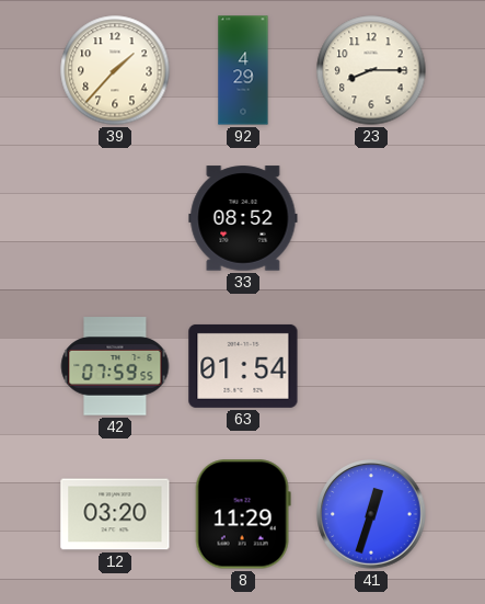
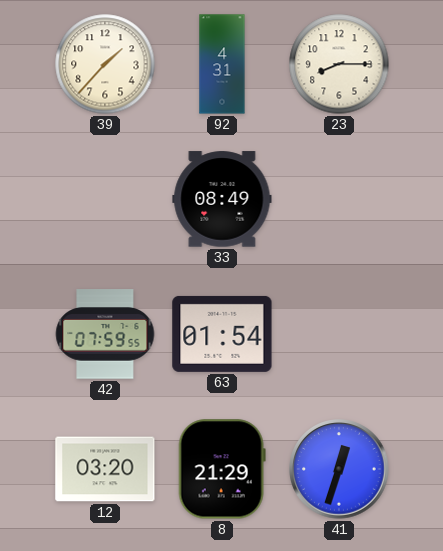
92: 4:29 -> 4:31
33: 08:52 -> 08:49
8: 11:29 -> 21:29
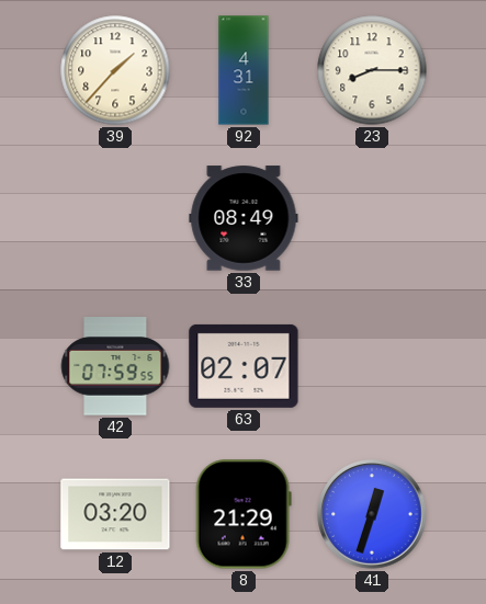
63: 01:54 -> 02:07
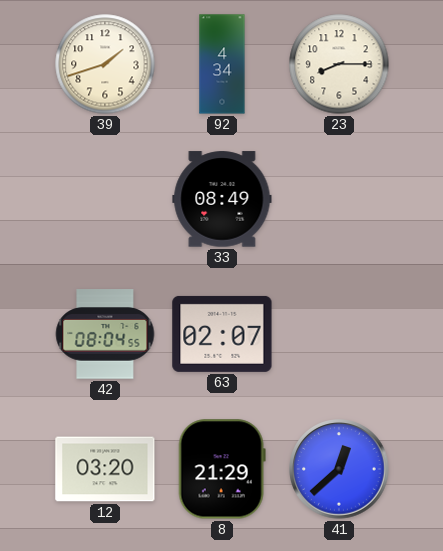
39: 1:37 -> 1:42
92: 4:31 -> 4:34
42: 07:59 -> 08:04
41: 12:33 -> 12:38
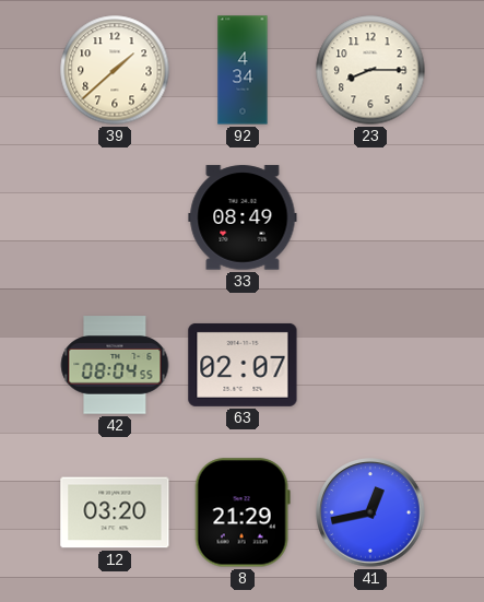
39: 1:42 -> 1:38
41: 12:38 -> 12:43
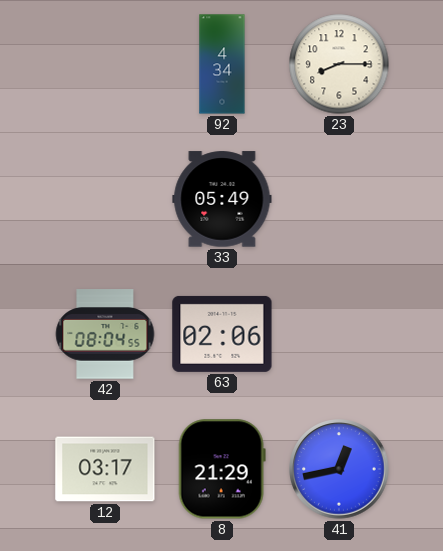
39: 1:38 -> none
33: 08:49 -> 05:49
63: 02:07 -> 02:06
12: 03:20 -> 03:17
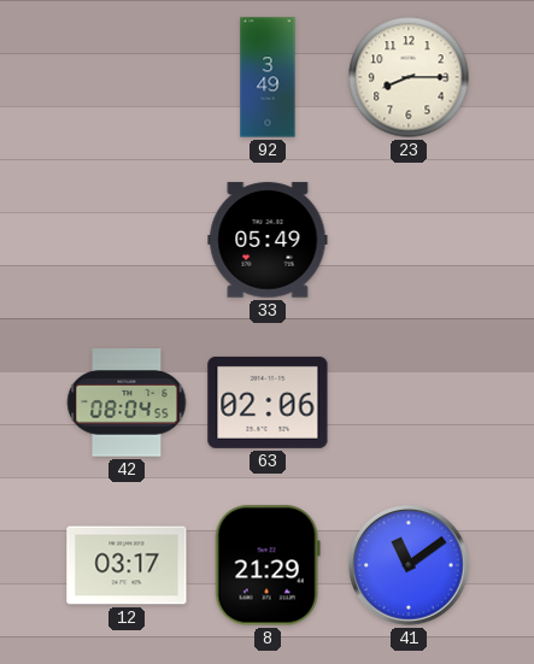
92: 4:34 -> 3:49
41: 12:43 -> 11:09
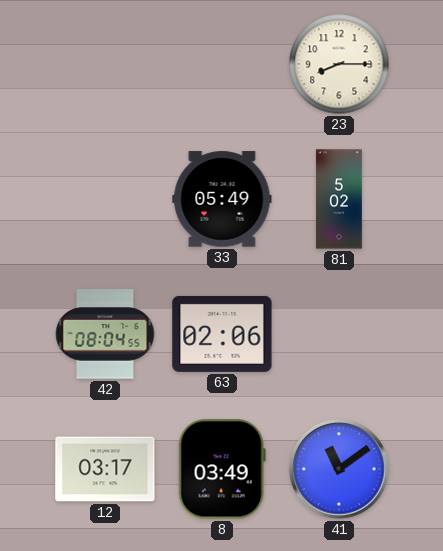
92: 3:49 -> none
81: none -> 5:02
8: 21:29 -> 03:49
